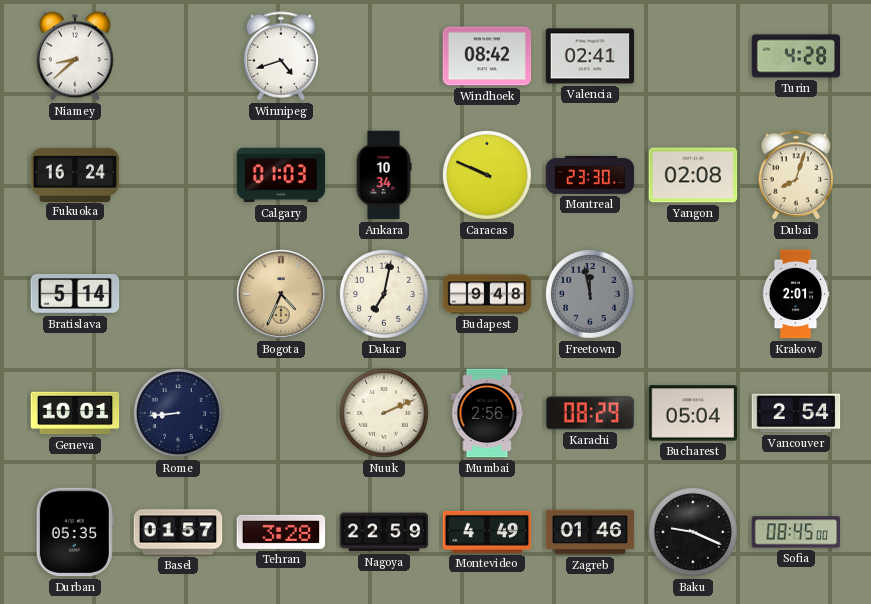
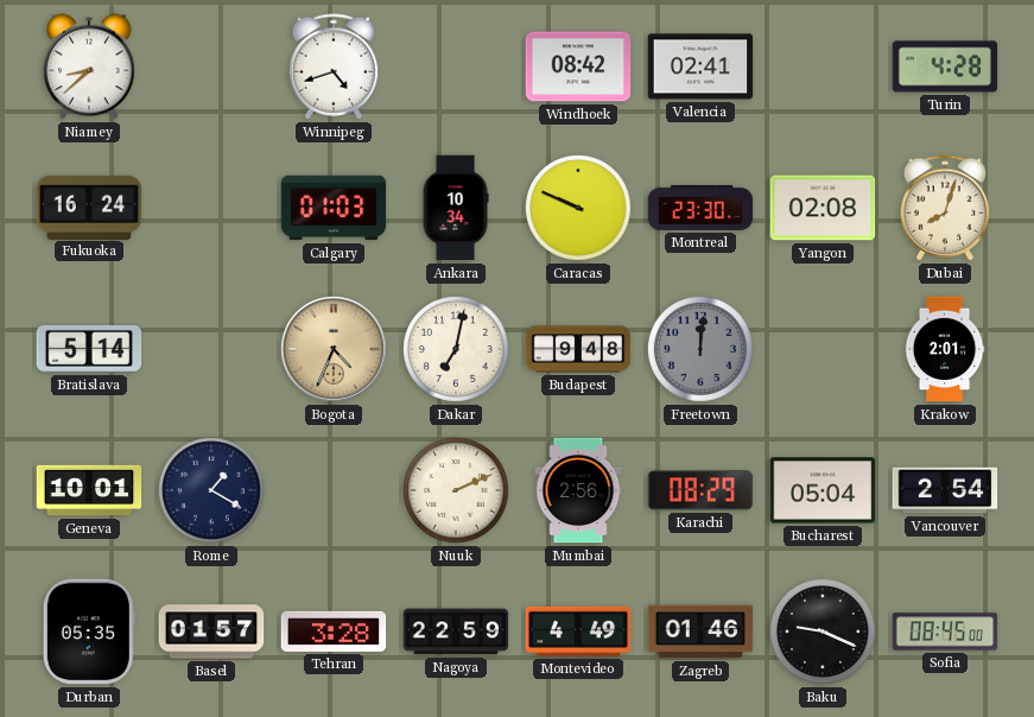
Freetown: 11:58 -> 12:01
Rome: 8:44 -> 1:20
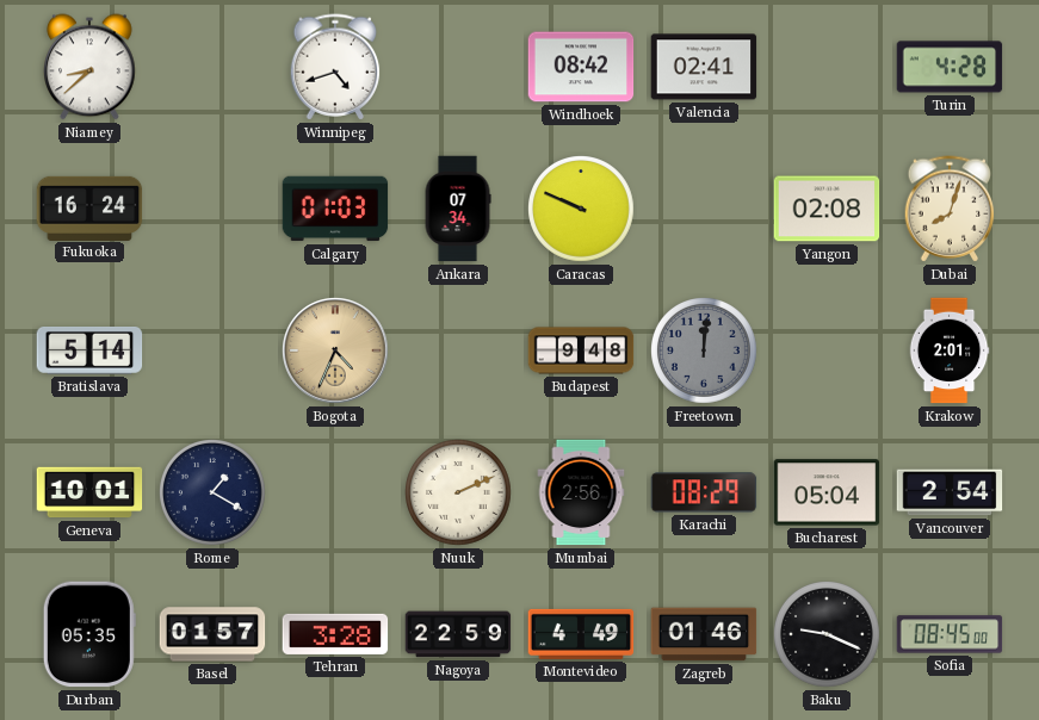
Ankara: 10:34 -> 07:34
Montreal: 23:30 -> none
Dakar: 7:02 -> none
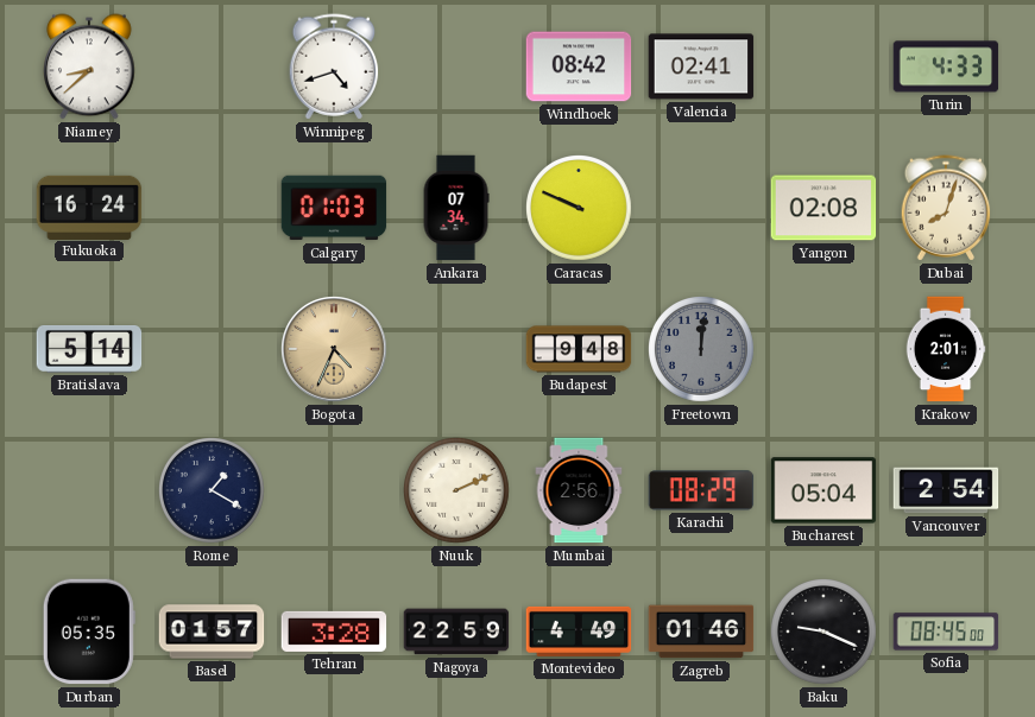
Turin: 4:28 -> 4:33
Geneva: 10:01 -> none
